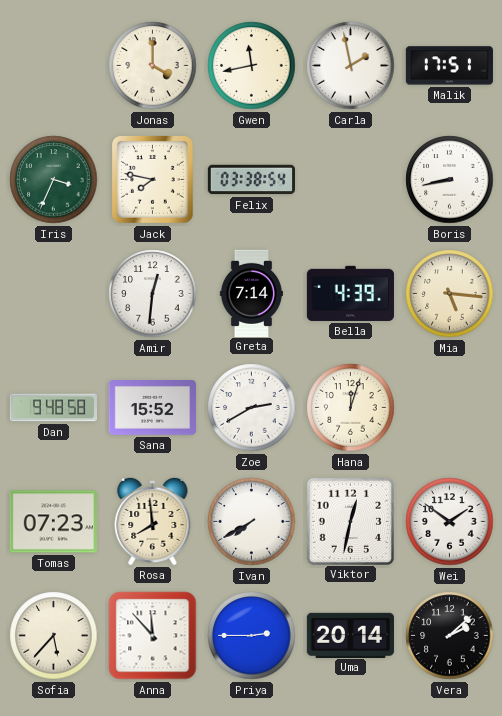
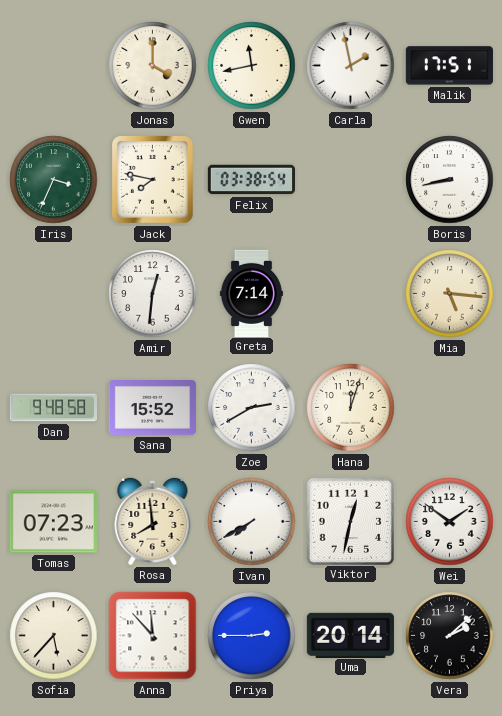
Bella: 4:39 -> none
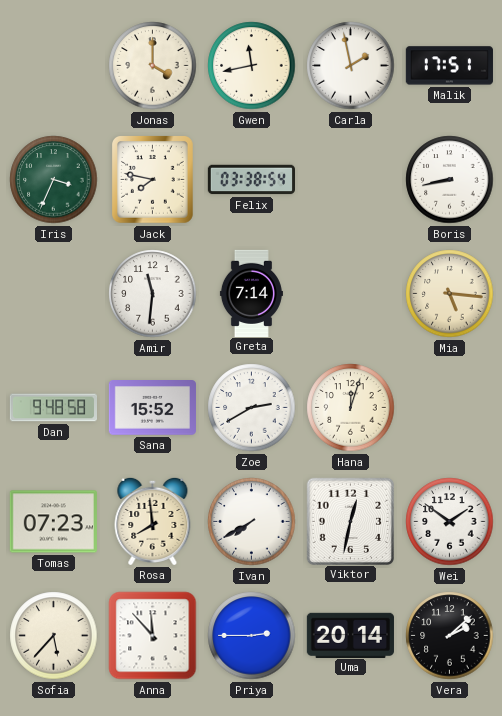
Amir: 12:31 -> 11:31
